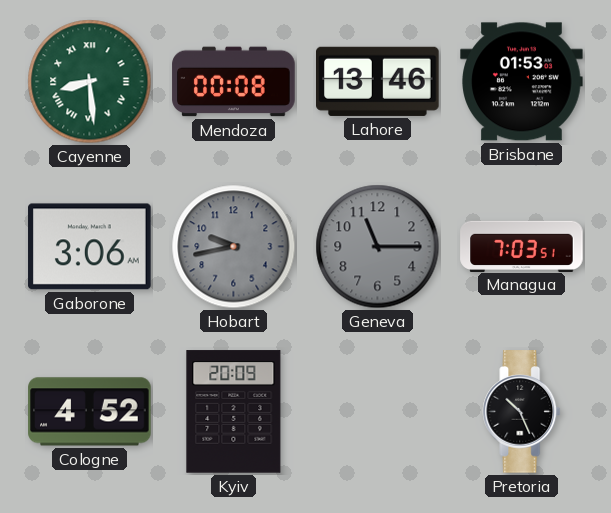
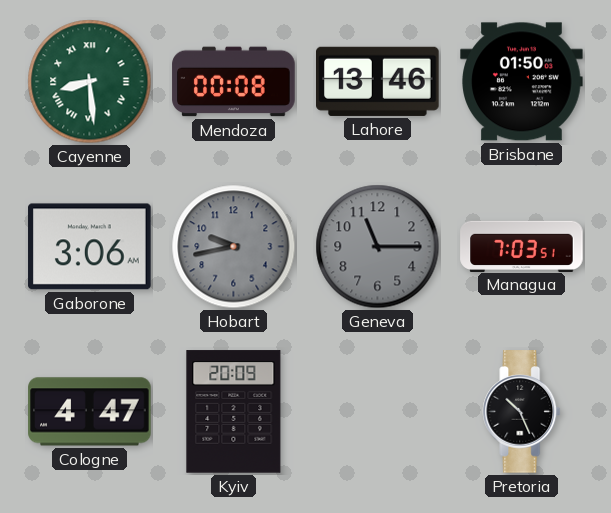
Brisbane: 01:53 -> 01:50
Cologne: 4:52 -> 4:47
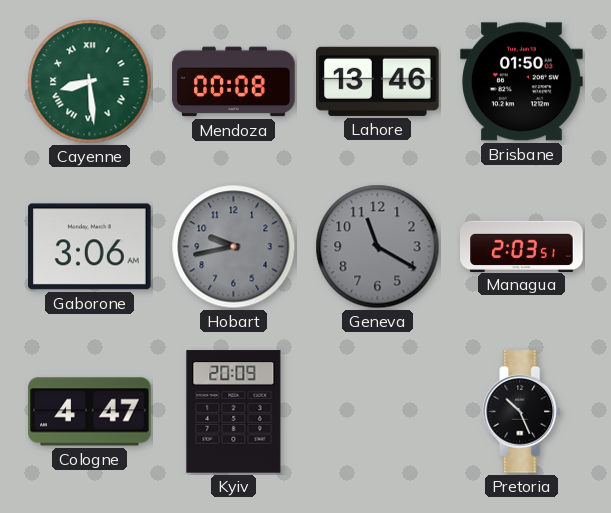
Geneva: 11:15 -> 11:20
Managua: 7:03 -> 2:03
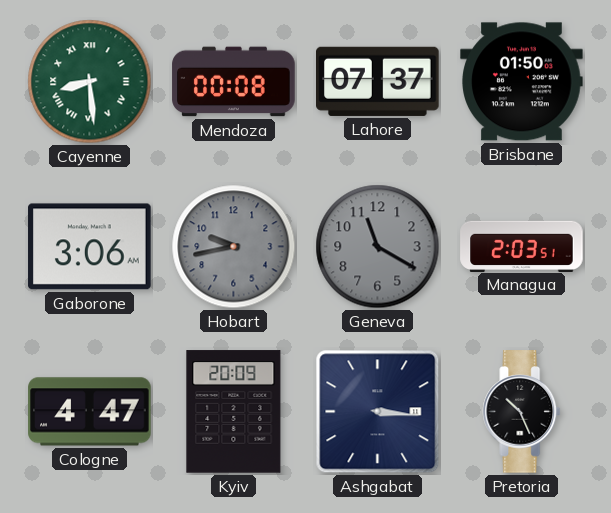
Lahore: 13:46 -> 07:37
Ashgabat: none -> 3:16
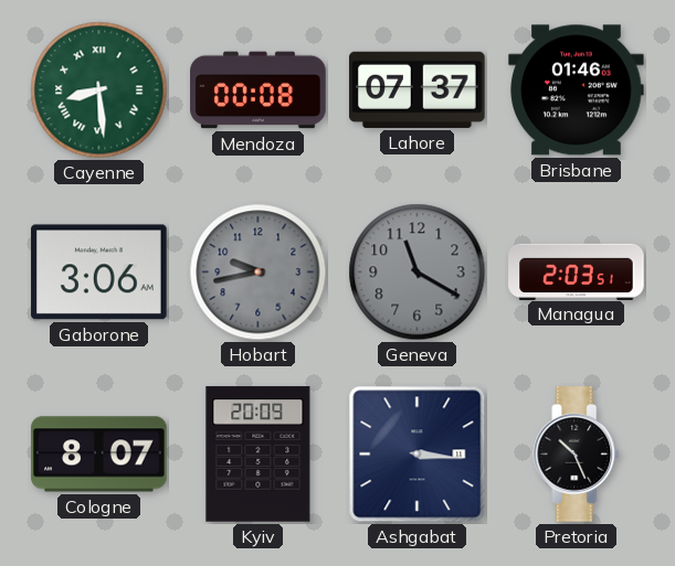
Brisbane: 01:50 -> 01:46
Cologne: 4:47 -> 8:07
